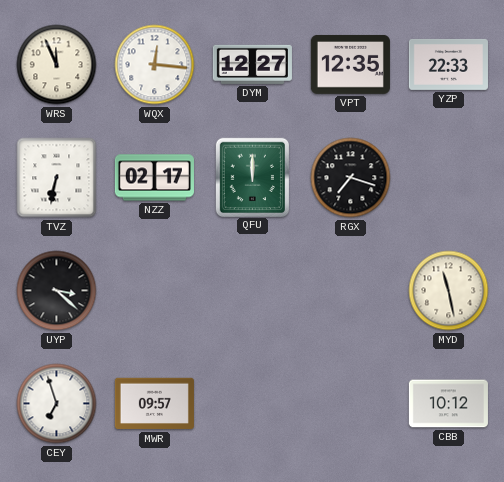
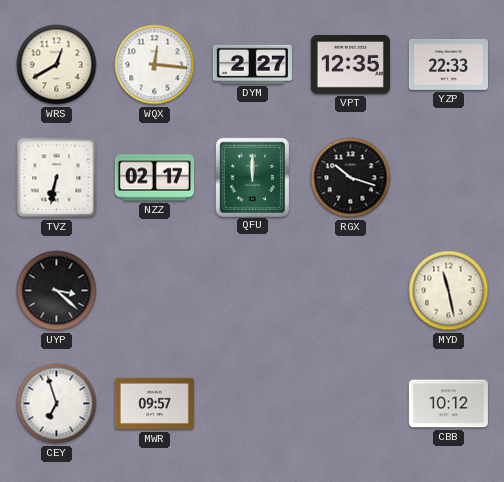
WRS: 11:56 -> 12:40
DYM: 12:27 -> 2:27
RGX: 7:18 -> 10:18
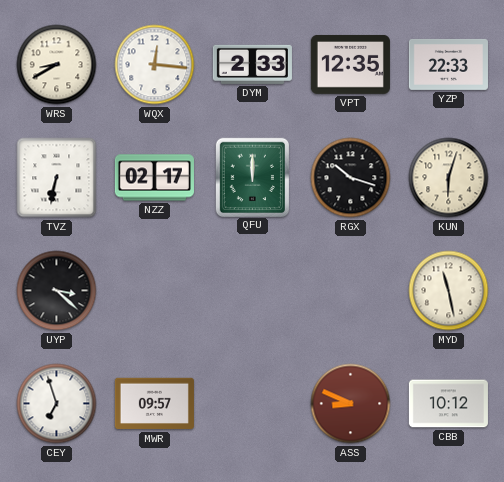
WRS: 12:40 -> 8:40
DYM: 2:27 -> 2:33
KUN: none -> 6:03
ASS: none -> 8:49
